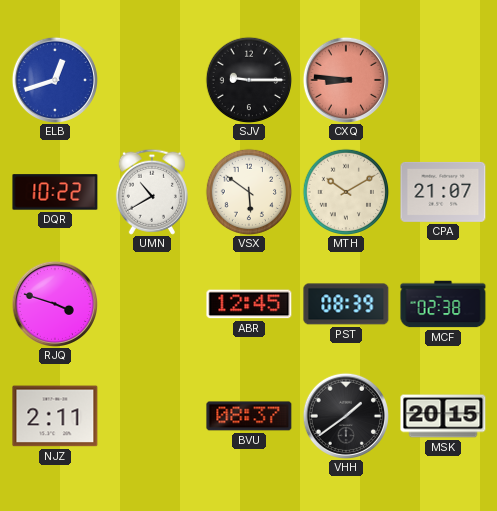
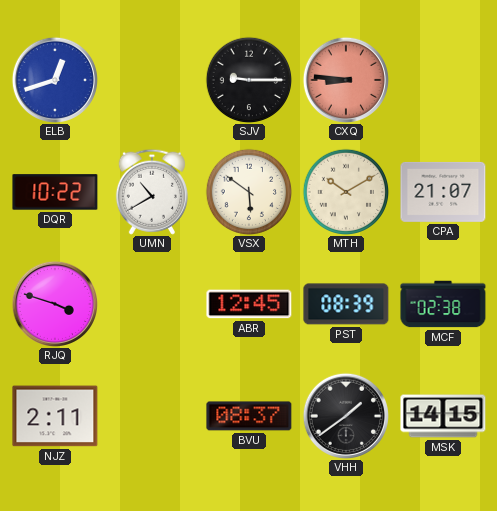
MSK: 20:15 -> 14:15
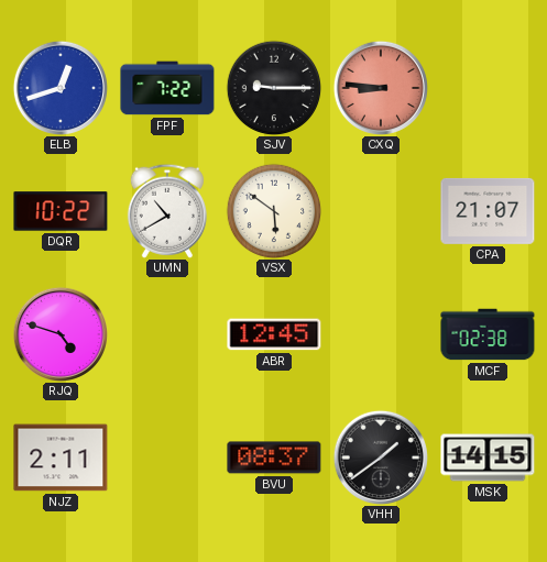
FPF: none -> 7:22
MTH: 10:10 -> none
RJQ: 3:48 -> 4:48
PST: 08:39 -> none
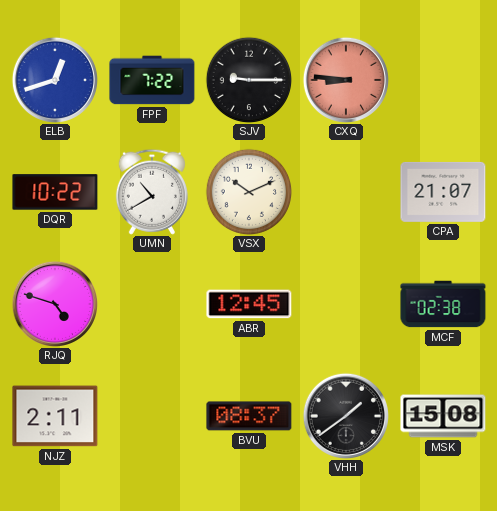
VSX: 5:51 -> 10:11
MSK: 14:15 -> 15:08
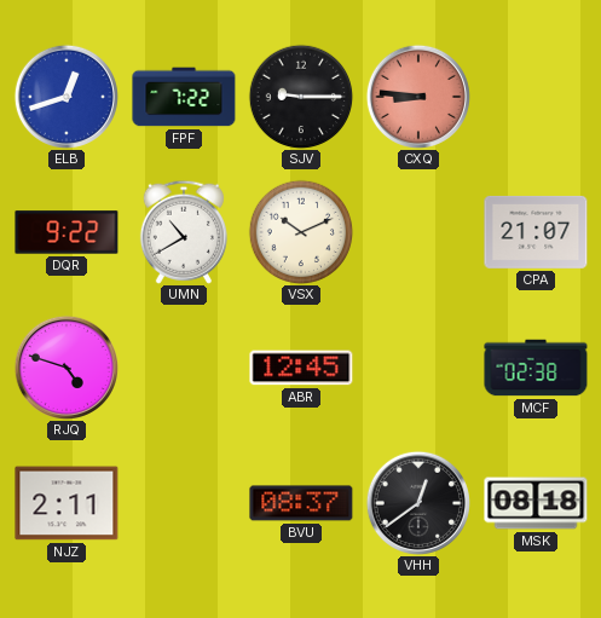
DQR: 10:22 -> 9:22
VHH: 1:39 -> 12:39
MSK: 15:08 -> 08:18
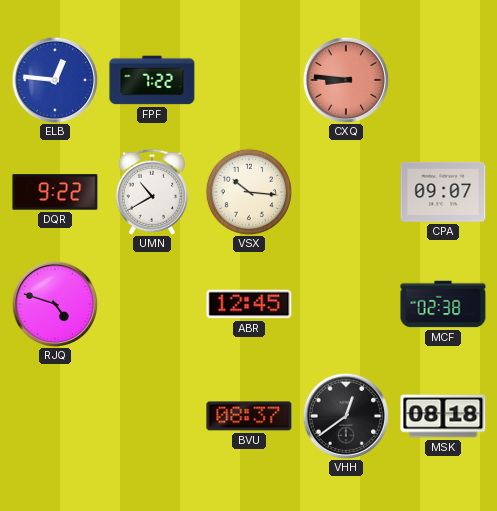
ELB: 12:42 -> 12:46
SJV: 9:15 -> none
VSX: 10:11 -> 10:16
CPA: 21:07 -> 09:07
NJZ: 2:11 -> none
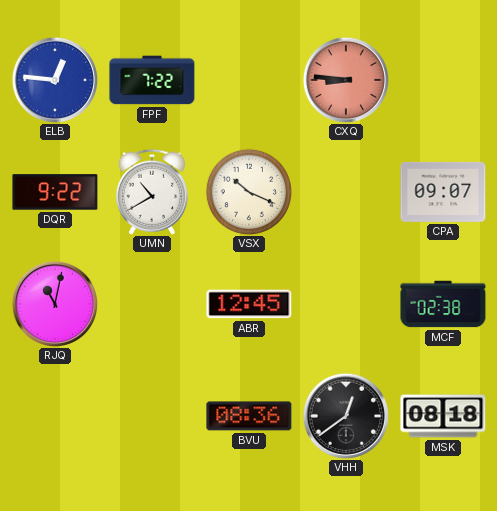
VSX: 10:16 -> 10:19
RJQ: 4:48 -> 11:02
BVU: 08:37 -> 08:36
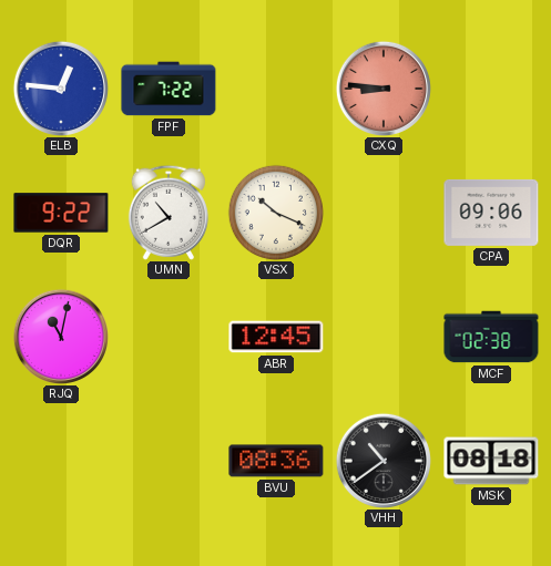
CPA: 09:07 -> 09:06
VHH: 12:39 -> 10:39
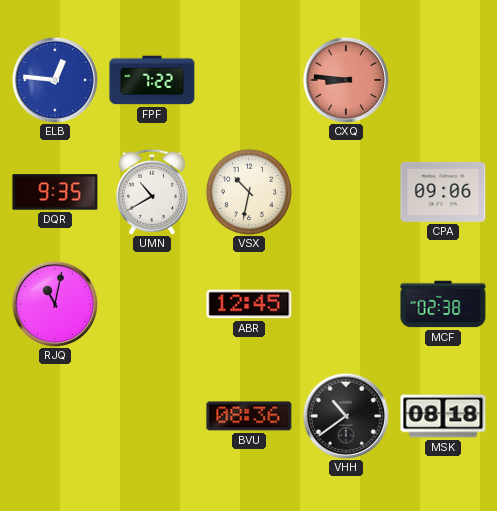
DQR: 9:22 -> 9:35
VSX: 10:19 -> 10:32
